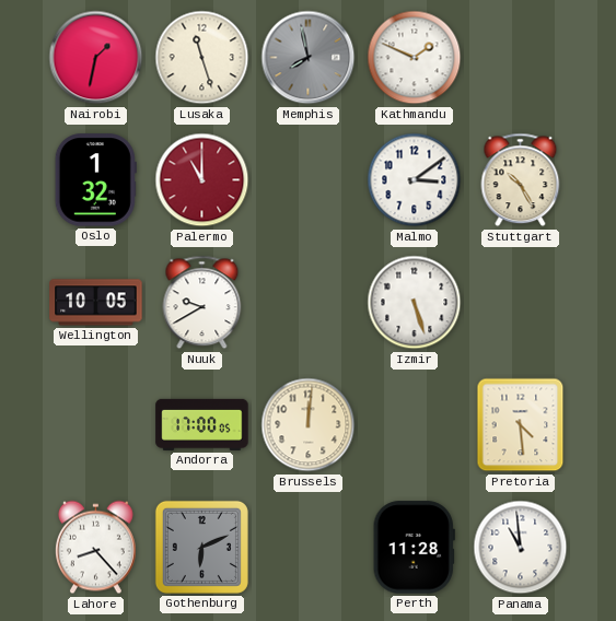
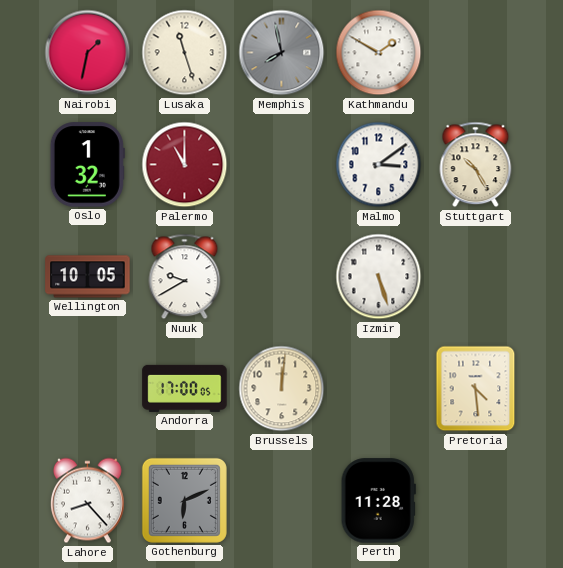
Kathmandu: 1:49 -> 1:50
Panama: 10:59 -> none
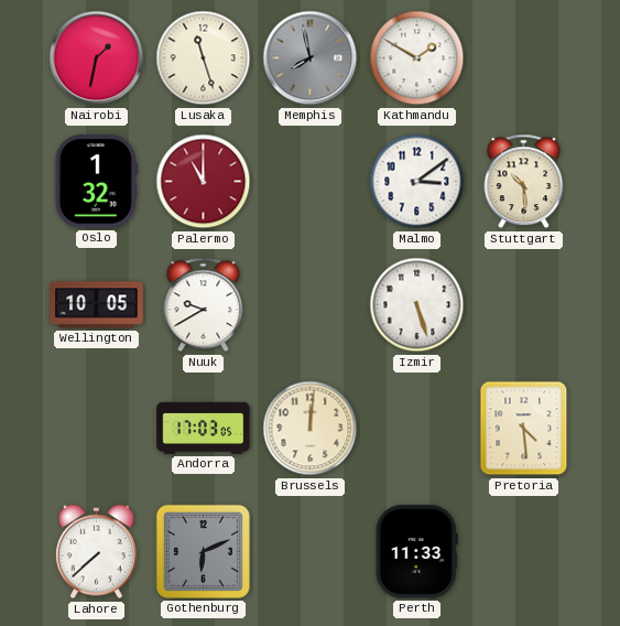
Stuttgart: 10:25 -> 10:29
Andorra: 17:00 -> 17:03
Lahore: 8:23 -> 7:38
Perth: 11:28 -> 11:33
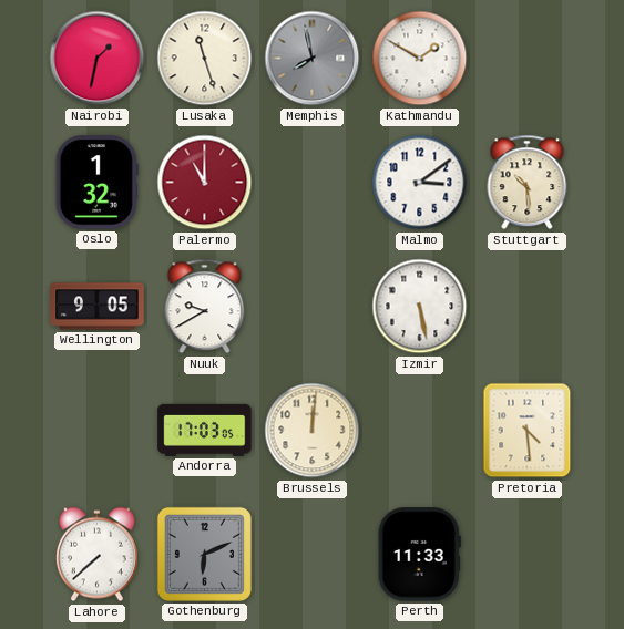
Wellington: 10:05 -> 9:05
Izmir: 5:27 -> 5:28
